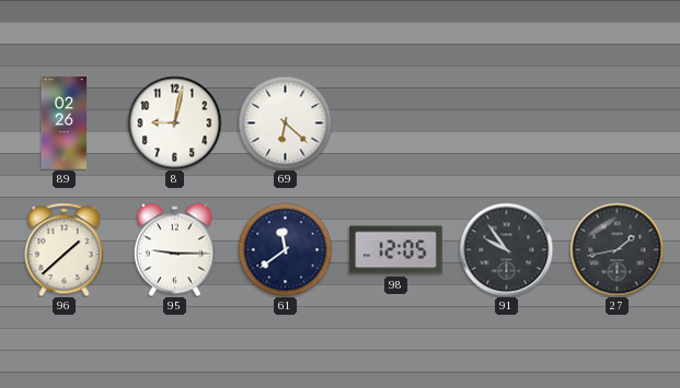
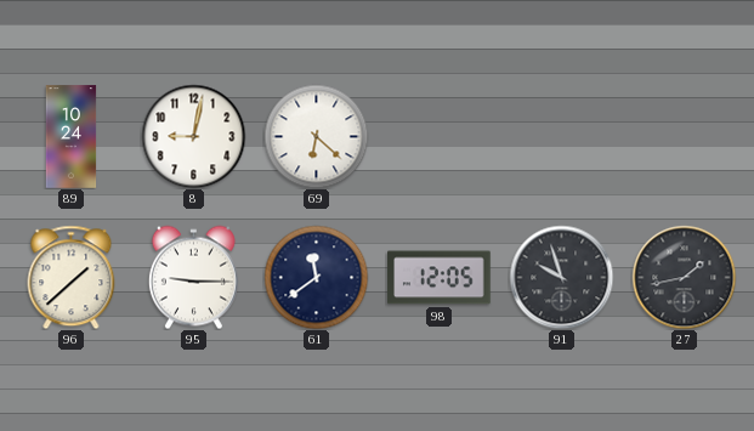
89: 02:26 -> 10:24
91: 9:54 -> 9:57
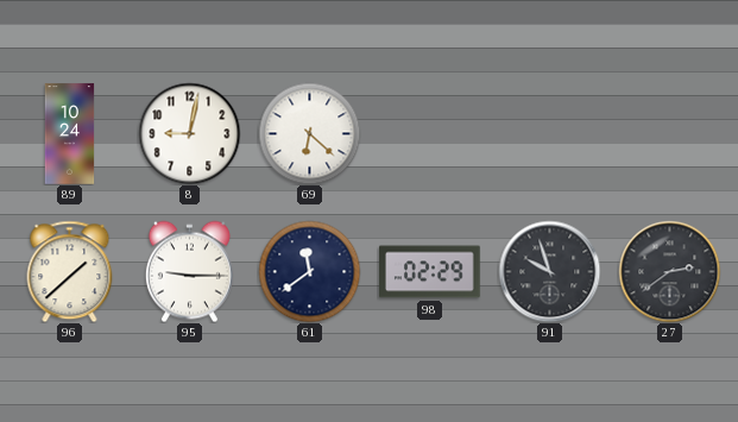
98: 12:05 -> 02:29
27: 1:43 -> 2:39
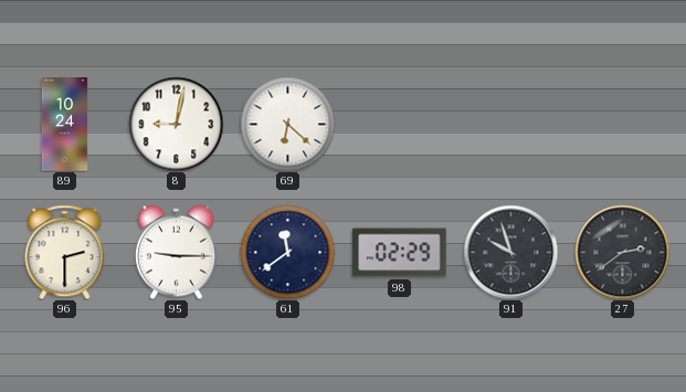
96: 1:38 -> 2:30
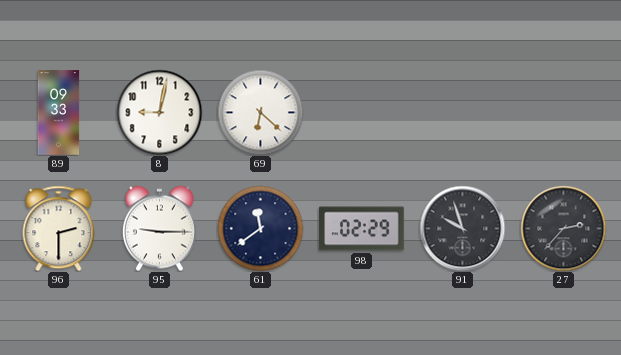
89: 10:24 -> 09:33
27: 2:39 -> 2:37
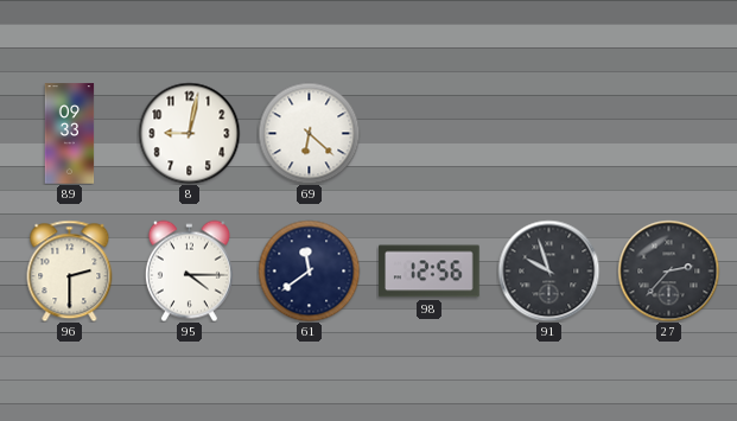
95: 9:15 -> 4:15
98: 02:29 -> 12:56
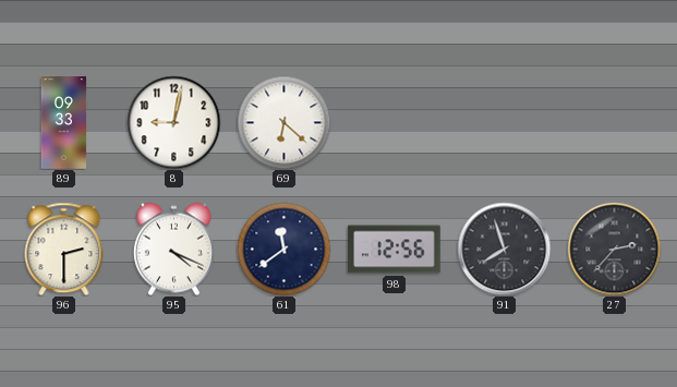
95: 4:15 -> 4:19
91: 9:57 -> 7:57
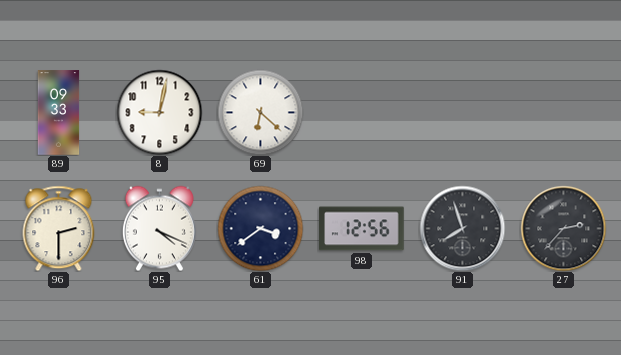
61: 11:39 -> 3:39
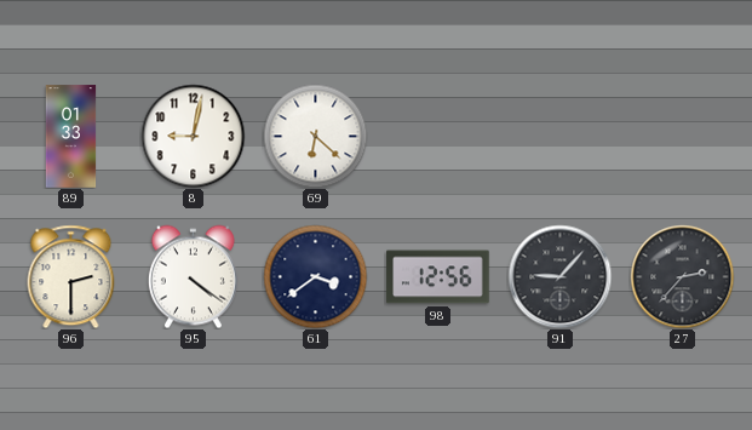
89: 09:33 -> 01:33
95: 4:19 -> 4:21
91: 7:57 -> 9:07
